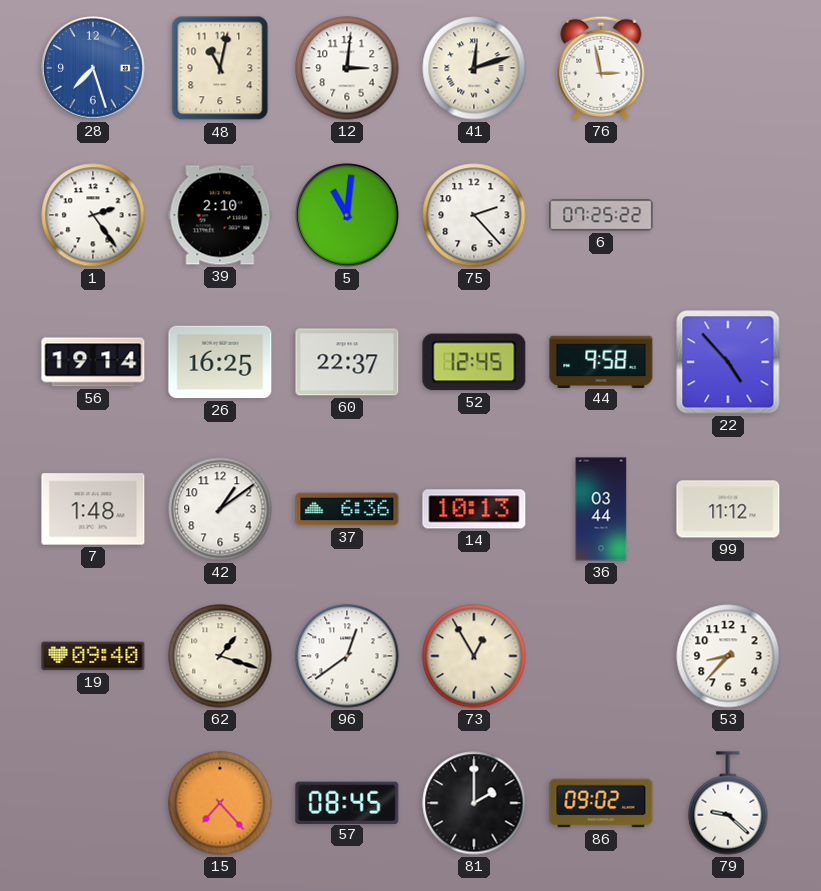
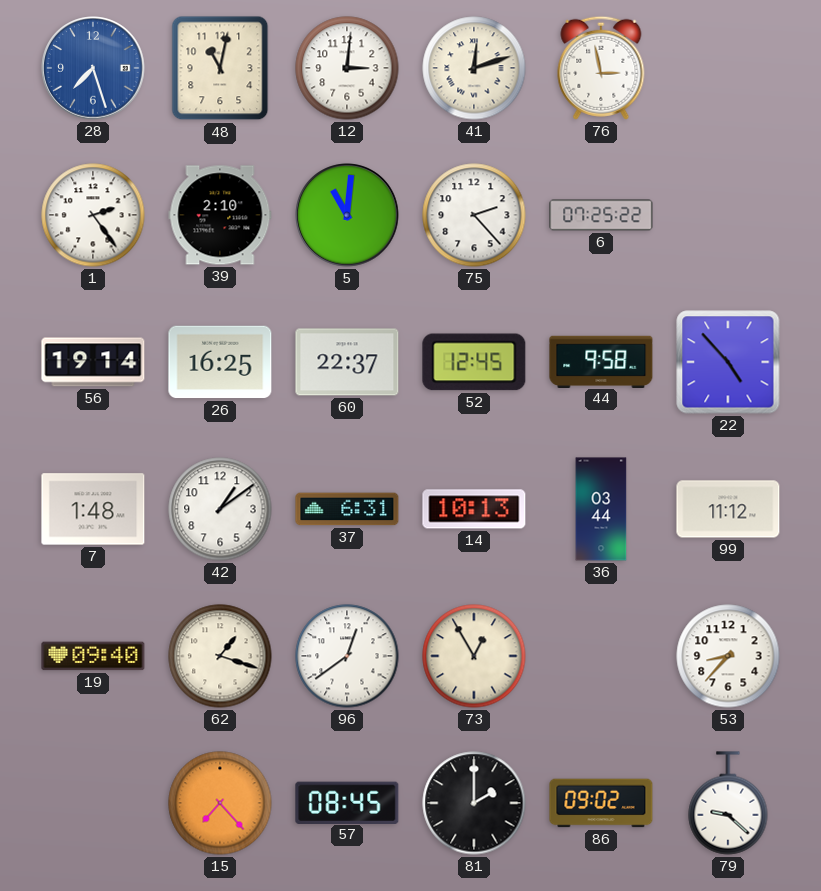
37: 6:36 -> 6:31
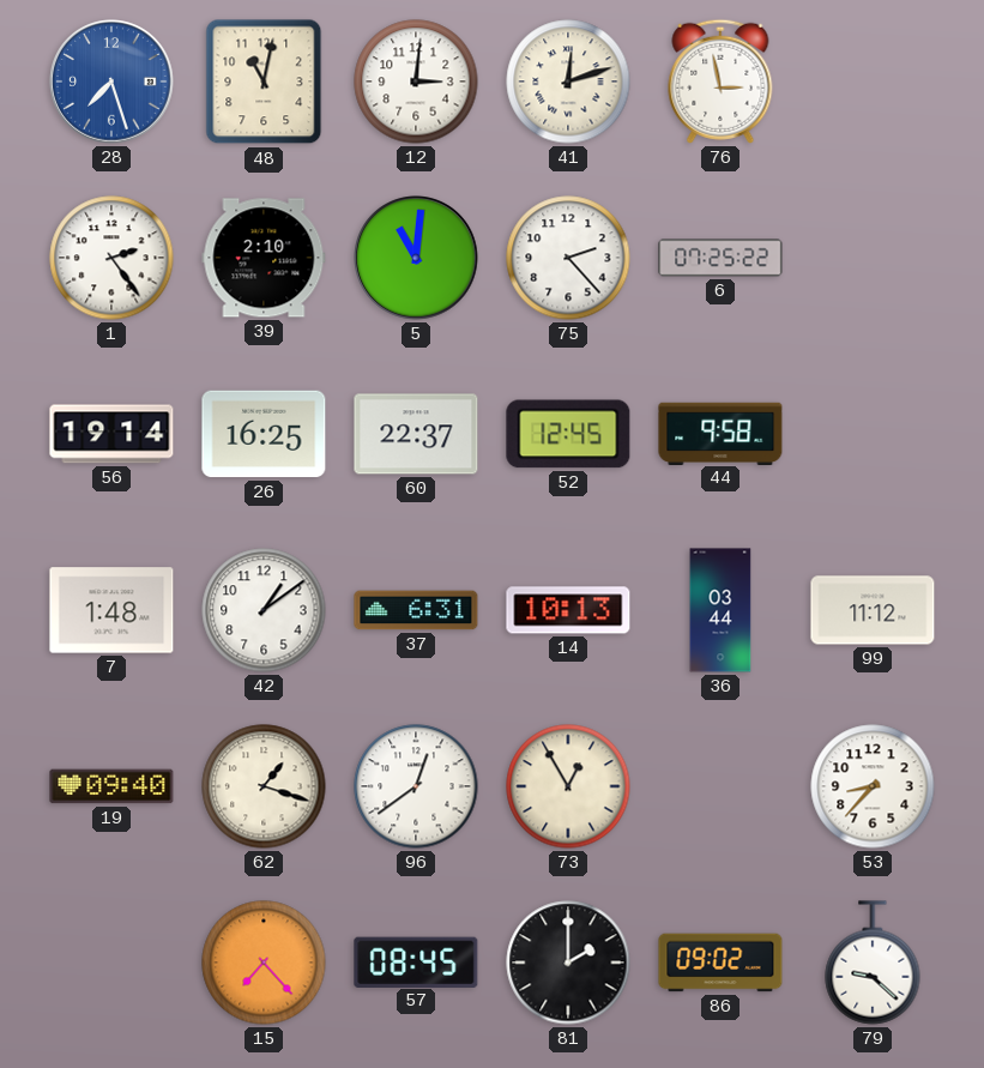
22: 4:53 -> none
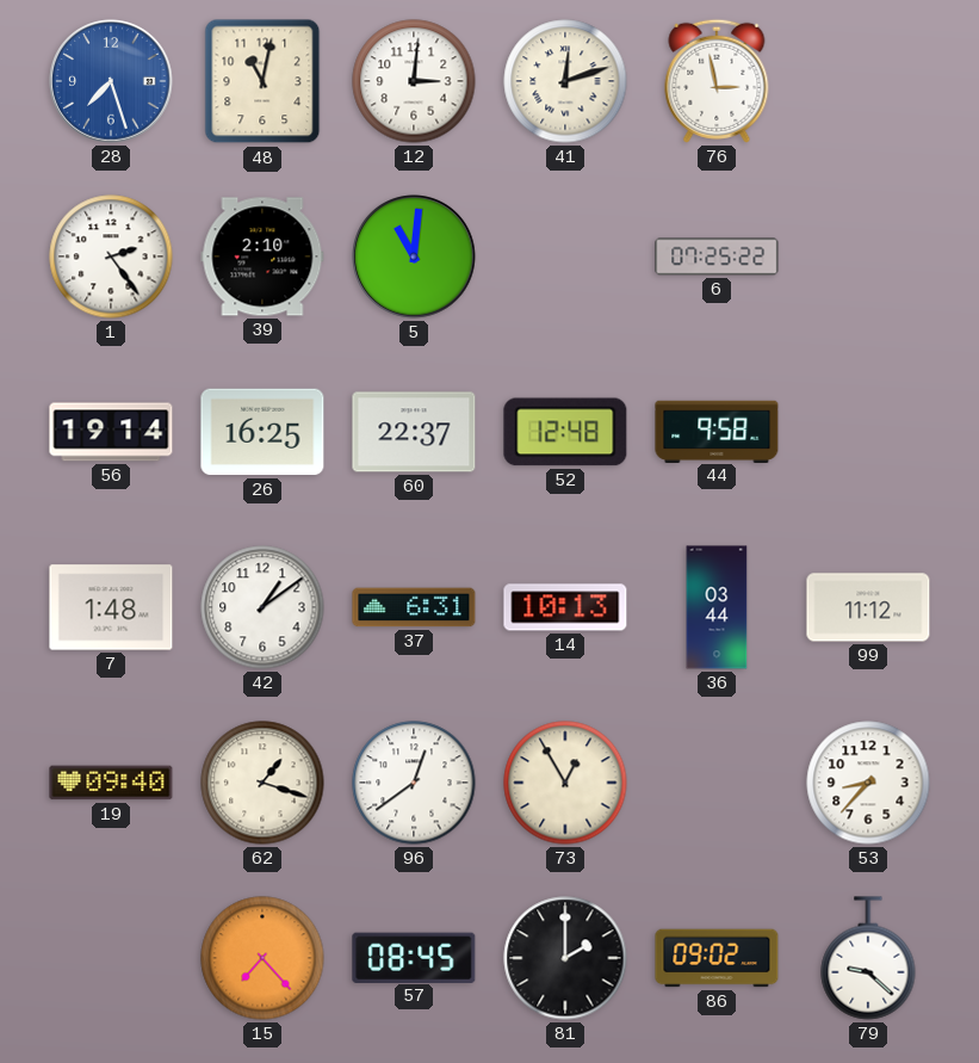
75: 2:23 -> none
52: 12:45 -> 12:48
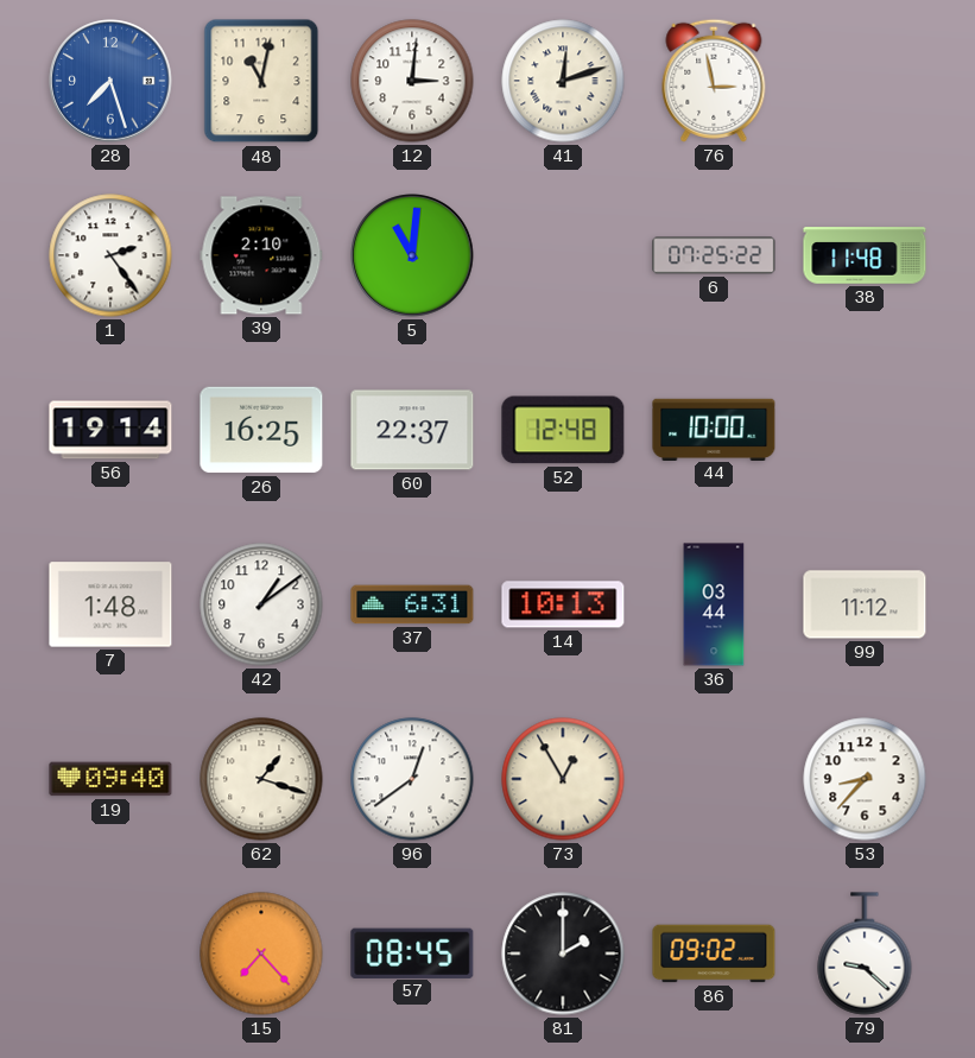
38: none -> 11:48
44: 9:58 -> 10:00
